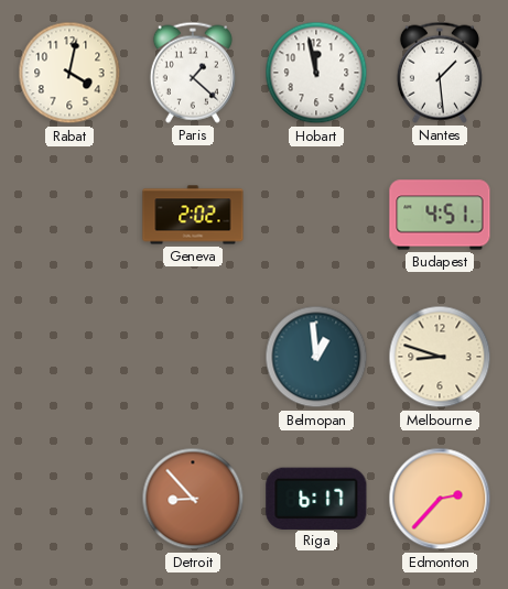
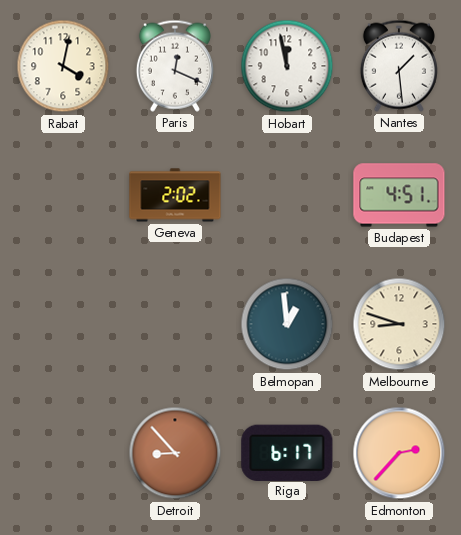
Paris: 1:22 -> 12:19
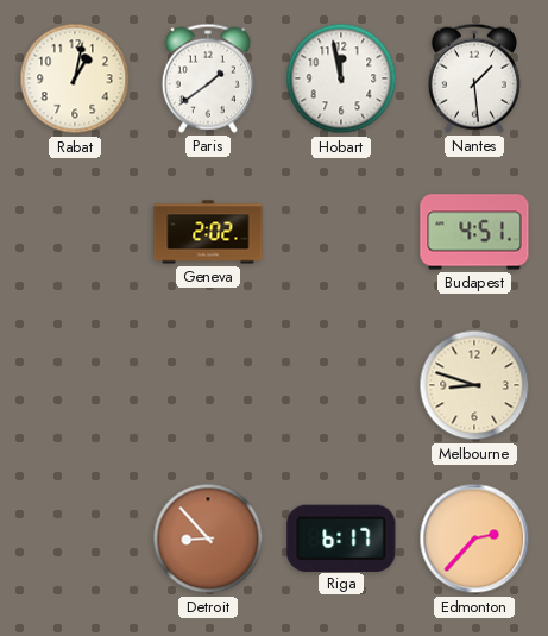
Rabat: 4:02 -> 1:02
Paris: 12:19 -> 1:39
Belmopan: 12:59 -> none
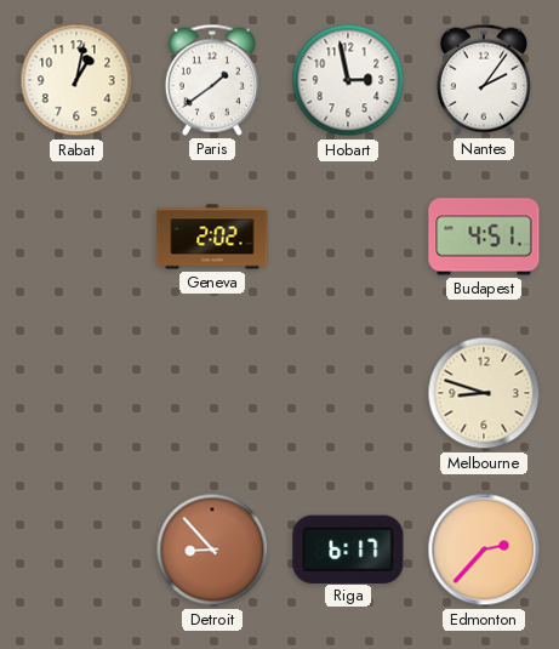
Hobart: 11:58 -> 2:58
Nantes: 1:29 -> 2:06
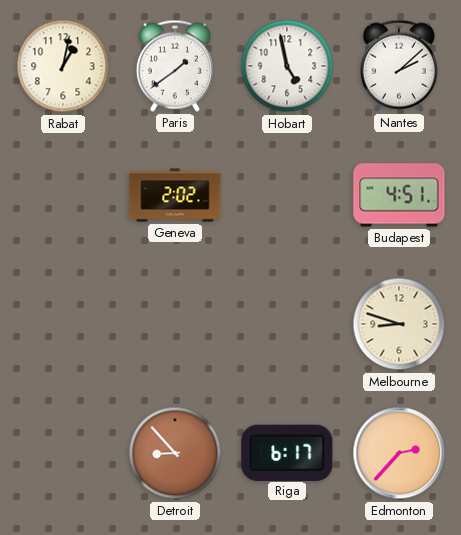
Hobart: 2:58 -> 4:58
Nantes: 2:06 -> 2:08
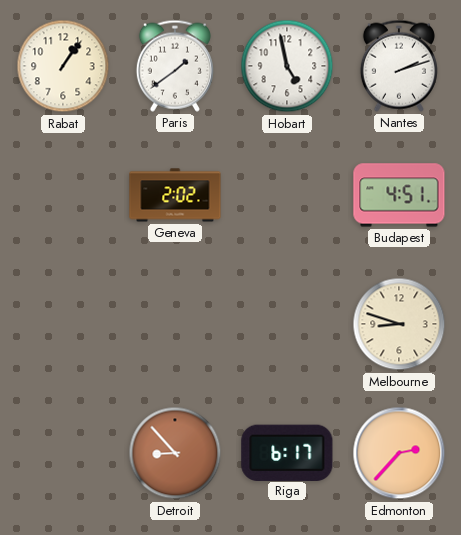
Rabat: 1:02 -> 1:06
Nantes: 2:08 -> 2:12
